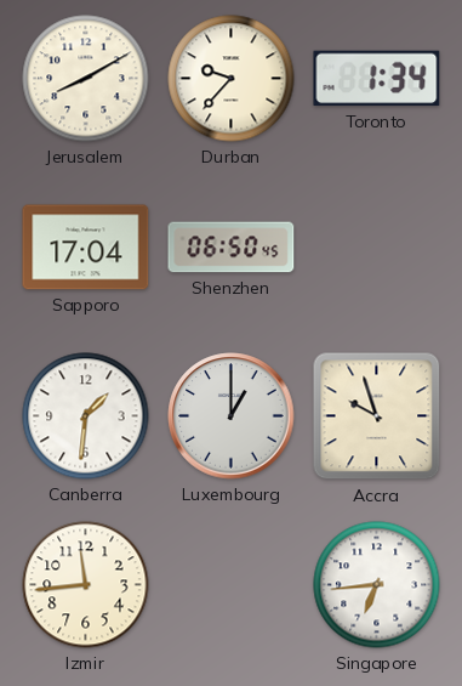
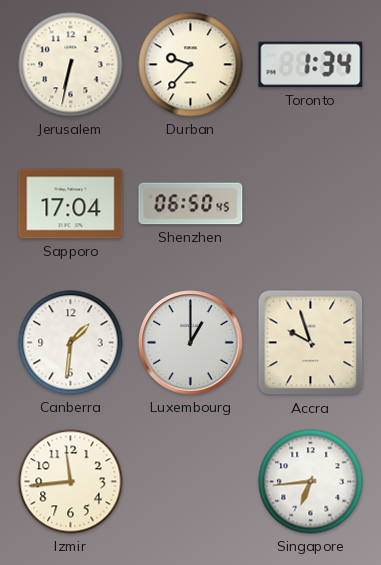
Jerusalem: 8:10 -> 6:32
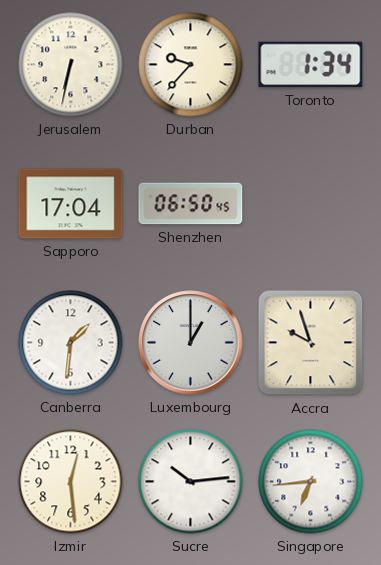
Izmir: 11:44 -> 12:29
Sucre: none -> 10:14
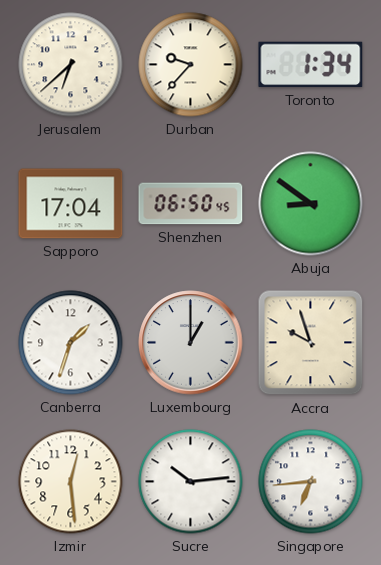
Jerusalem: 6:32 -> 6:38
Abuja: none -> 8:51
Canberra: 1:31 -> 1:33
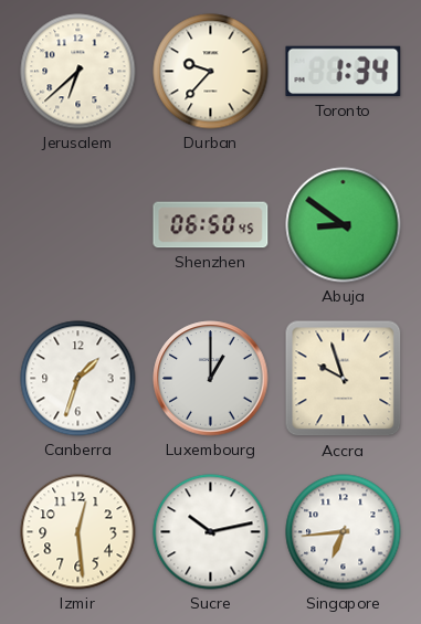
Sapporo: 17:04 -> none
Sucre: 10:14 -> 10:13
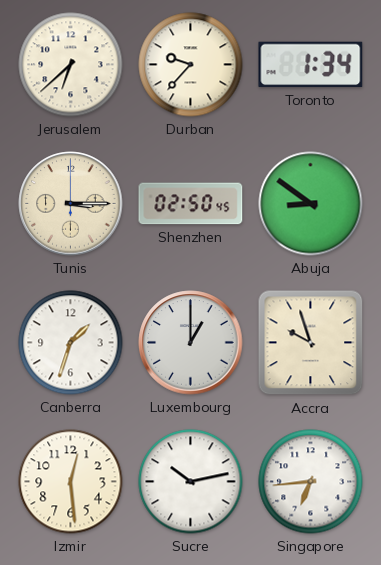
Tunis: none -> 3:15
Shenzhen: 06:50 -> 02:50
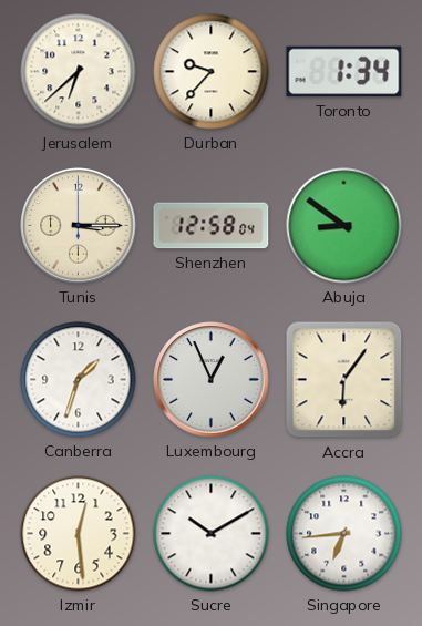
Shenzhen: 02:50 -> 12:58
Luxembourg: 1:00 -> 12:56
Accra: 9:57 -> 6:06
Sucre: 10:13 -> 10:10
